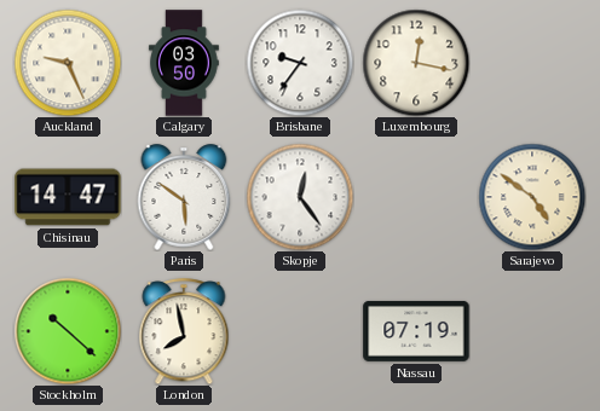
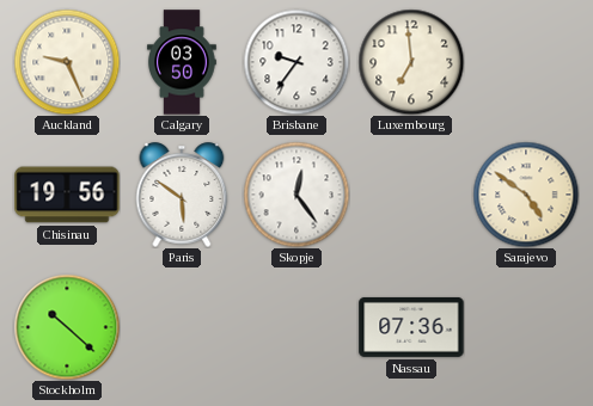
Luxembourg: 12:17 -> 6:59
Chisinau: 14:47 -> 19:56
London: 7:58 -> none
Nassau: 07:19 -> 07:36
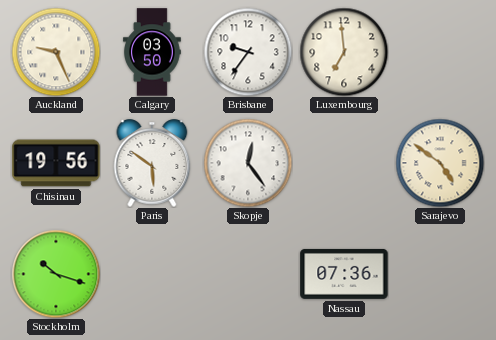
Stockholm: 10:22 -> 10:18
